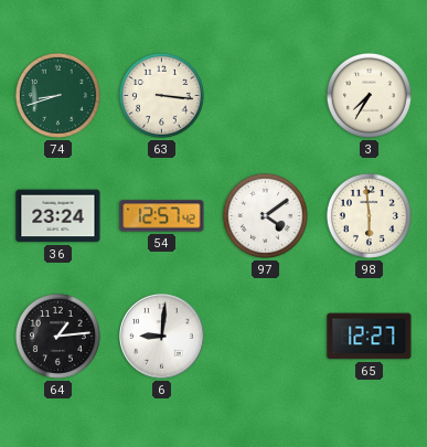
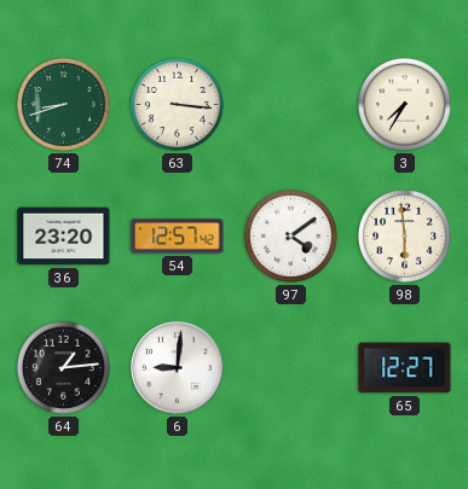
36: 23:24 -> 23:20
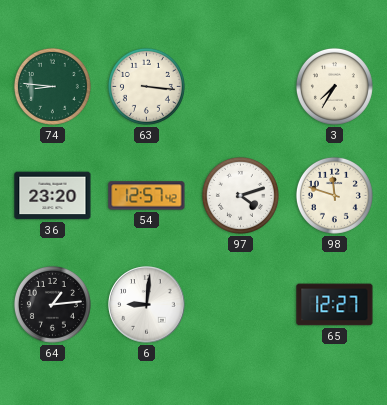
74: 8:42 -> 8:46
97: 4:09 -> 4:12
98: 5:59 -> 11:48
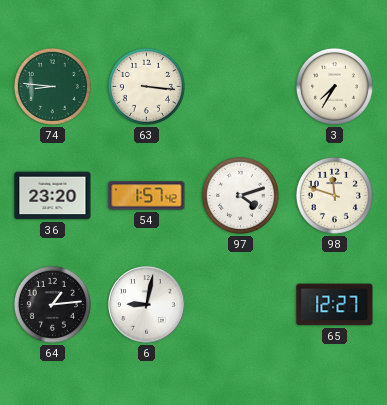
54: 12:57 -> 1:57
6: 9:01 -> 9:02
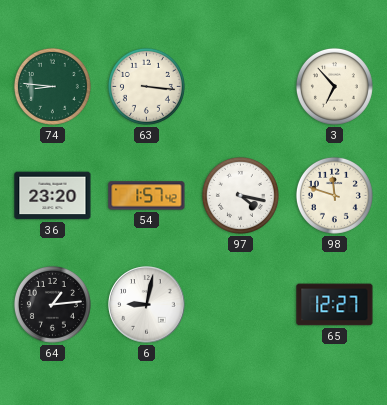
3: 7:35 -> 6:53
97: 4:12 -> 4:17
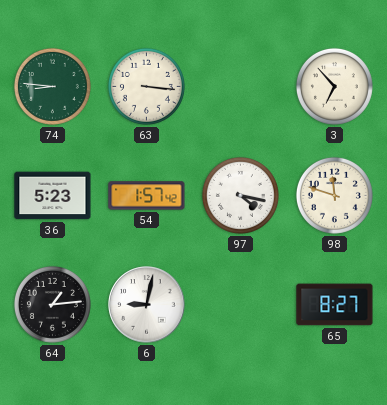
36: 23:20 -> 5:23
65: 12:27 -> 8:27
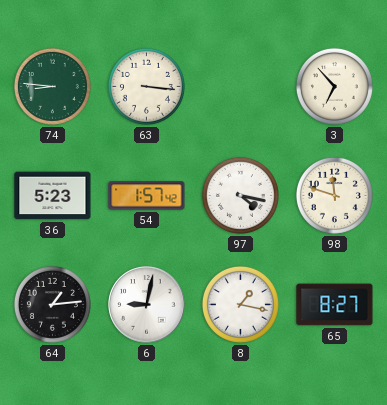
8: none -> 1:17
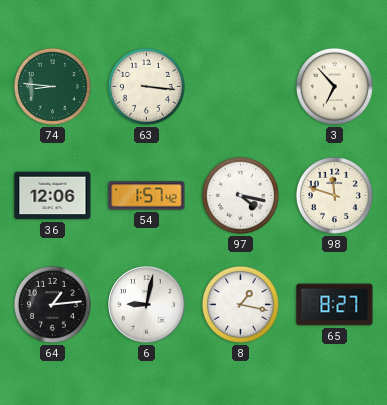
36: 5:23 -> 12:06
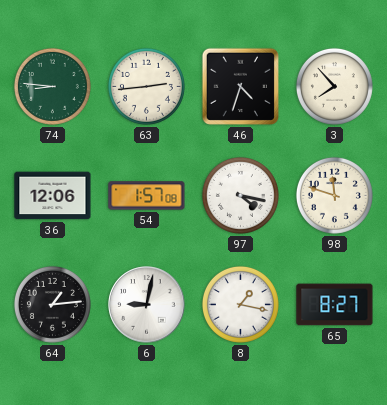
63: 3:16 -> 2:44
46: none -> 4:33
3: 6:53 -> 7:53
54: 1:57:42 -> 1:57:08
